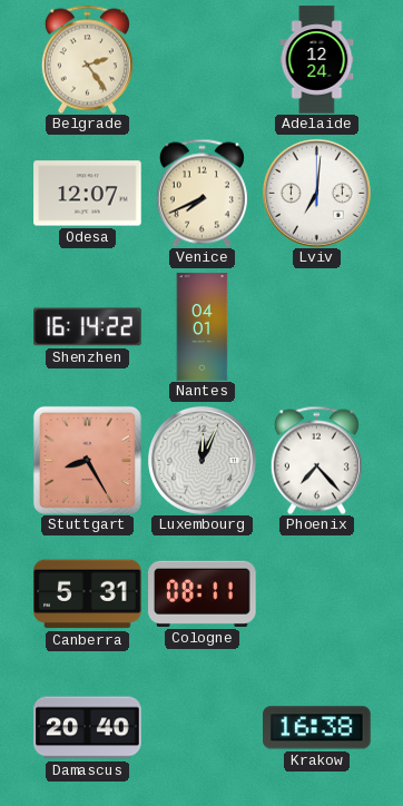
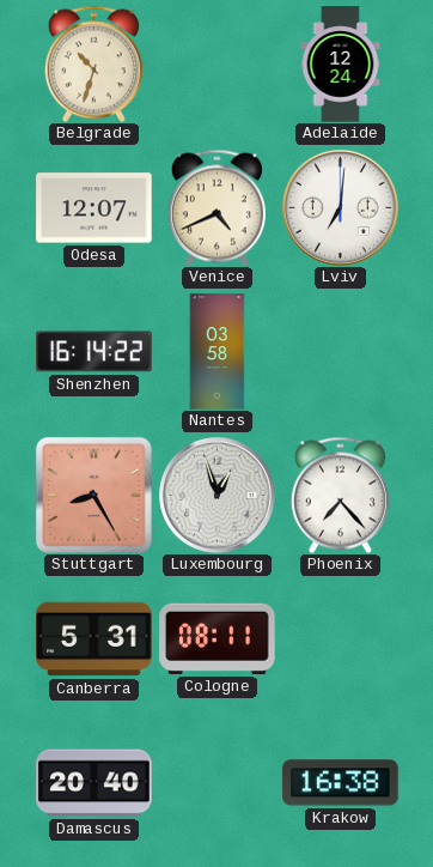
Belgrade: 2:24 -> 10:33
Venice: 7:41 -> 4:41
Nantes: 04:01 -> 03:58
Luxembourg: 12:04 -> 12:57
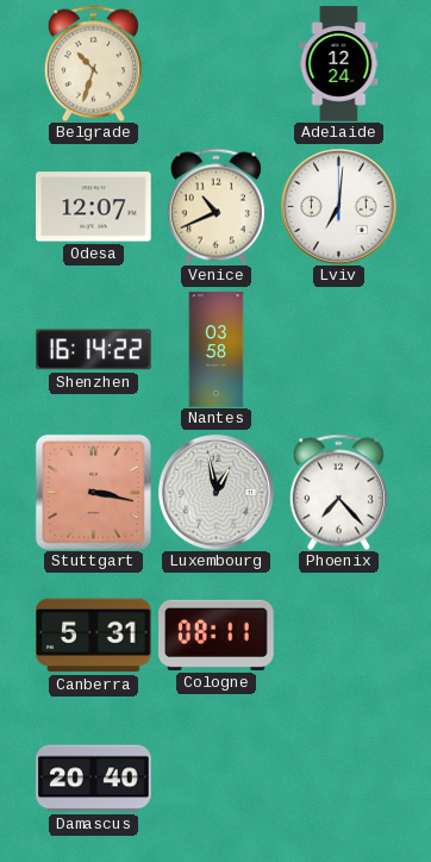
Venice: 4:41 -> 10:41
Stuttgart: 8:25 -> 3:17
Luxembourg: 12:57 -> 12:58
Krakow: 16:38 -> none
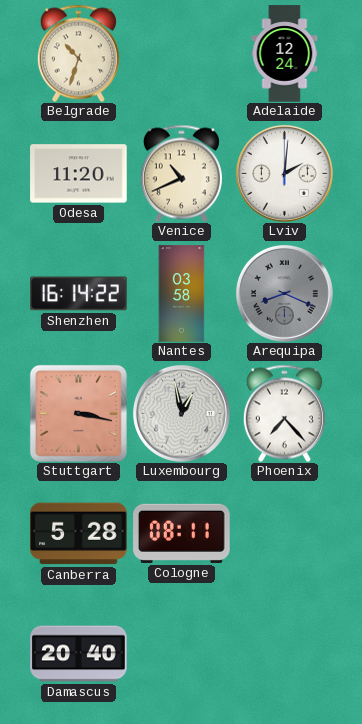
Odesa: 12:07 -> 11:20
Lviv: 7:01 -> 2:01
Arequipa: none -> 8:19
Canberra: 5:31 -> 5:28
